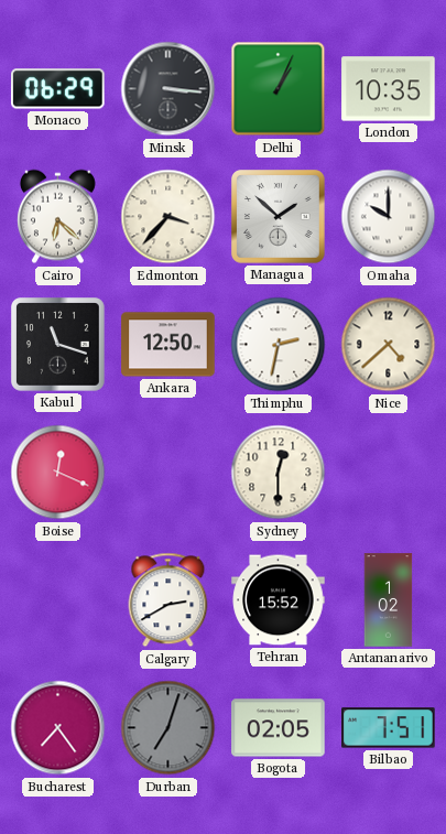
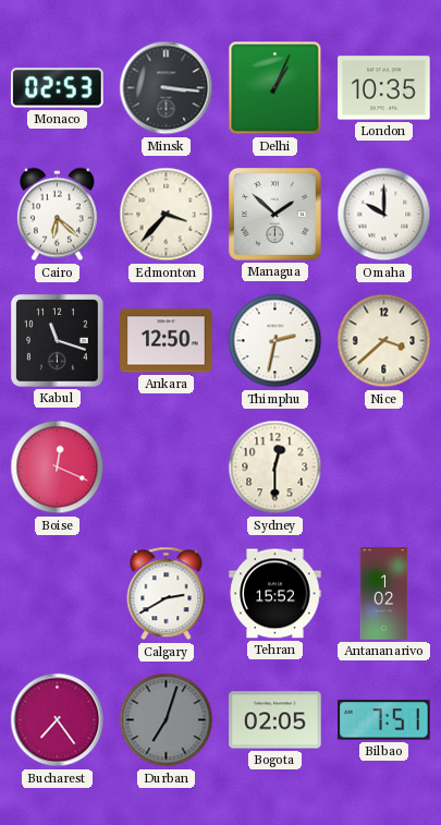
Monaco: 06:29 -> 02:53
Nice: 4:38 -> 3:38
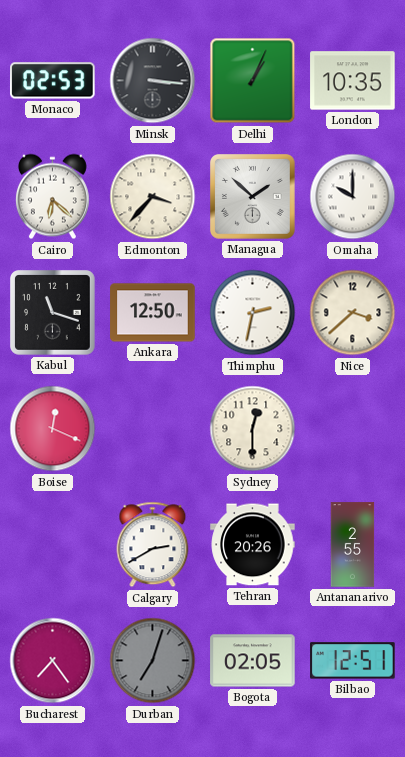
Tehran: 15:52 -> 20:26
Antananarivo: 1:02 -> 2:55
Bilbao: 7:51 -> 12:51
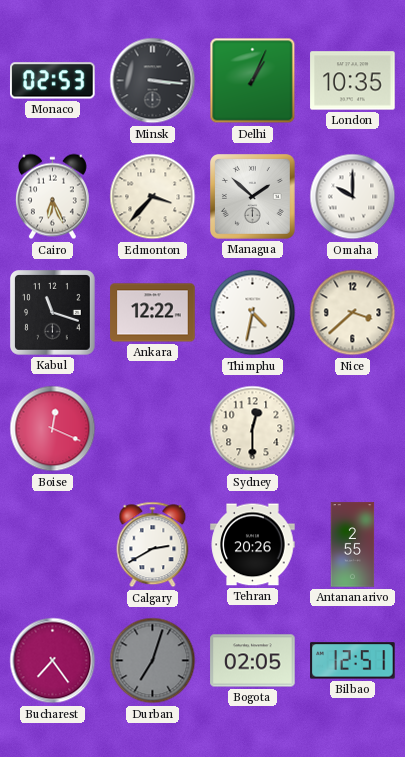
Cairo: 6:22 -> 6:26
Ankara: 12:50 -> 12:22
Thimphu: 2:32 -> 4:32
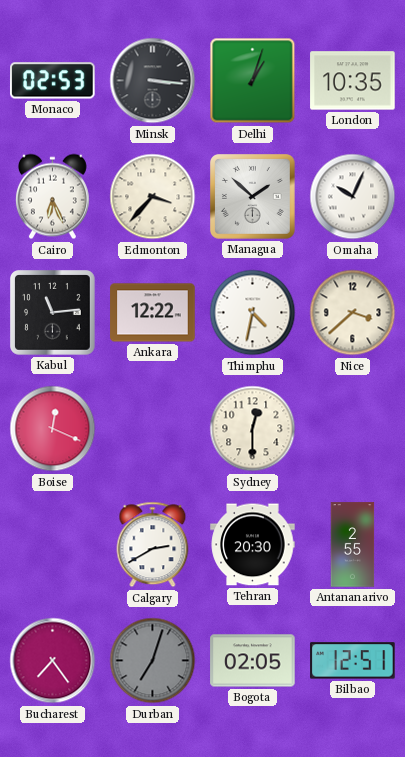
Delhi: 1:04 -> 1:03
Omaha: 10:00 -> 10:04
Kabul: 11:18 -> 11:14
Tehran: 20:26 -> 20:30
